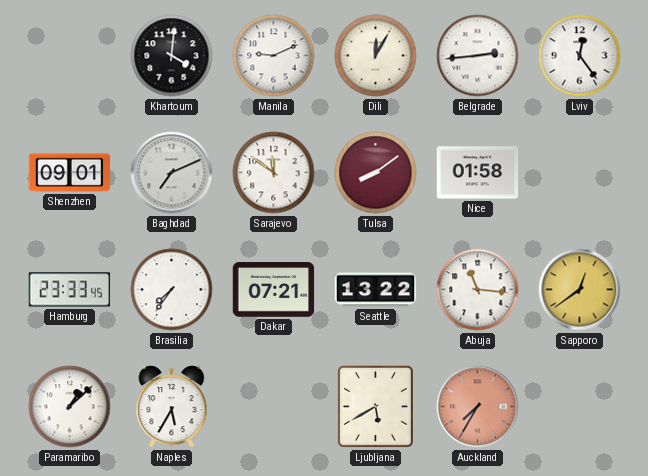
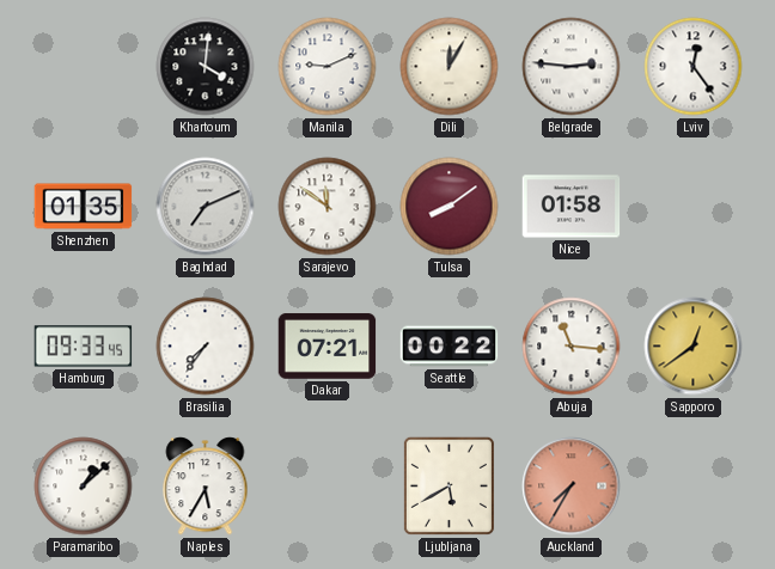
Belgrade: 2:44 -> 2:46
Shenzhen: 09:01 -> 01:35
Hamburg: 23:33 -> 09:33
Seattle: 13:22 -> 00:22
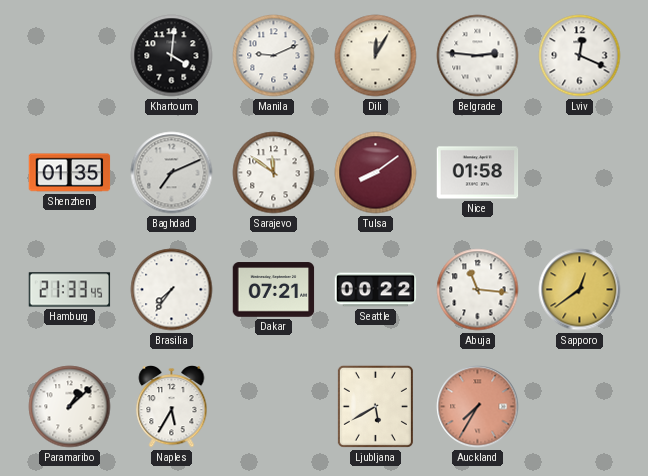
Lviv: 12:24 -> 12:19
Hamburg: 09:33 -> 21:33
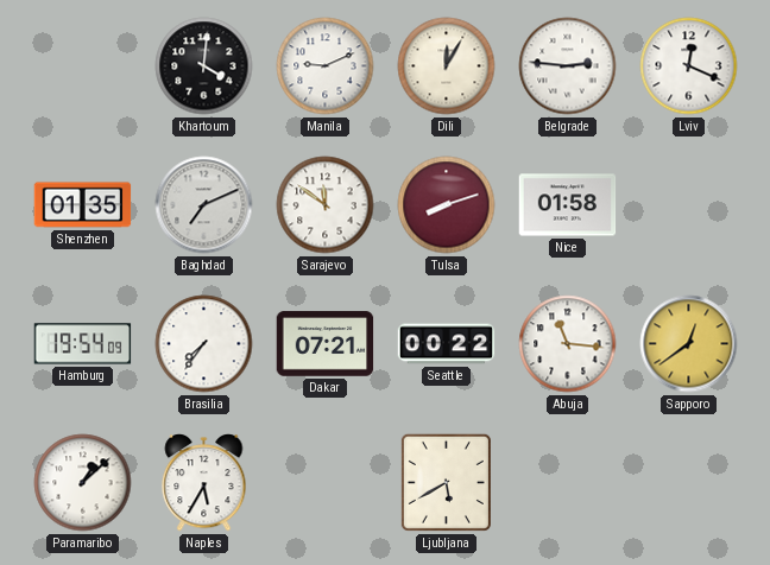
Tulsa: 8:09 -> 8:12
Hamburg: 21:33 -> 19:54
Auckland: 7:35 -> none
